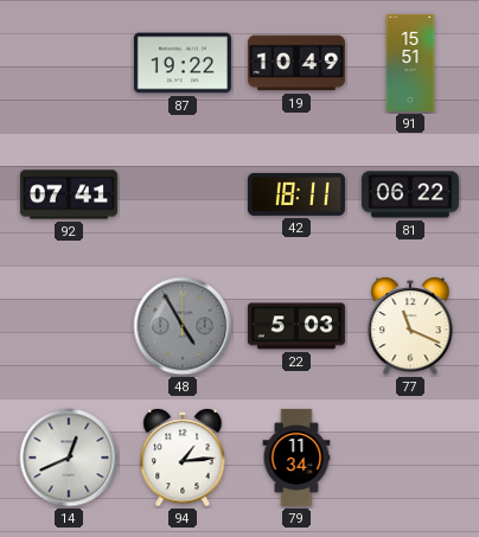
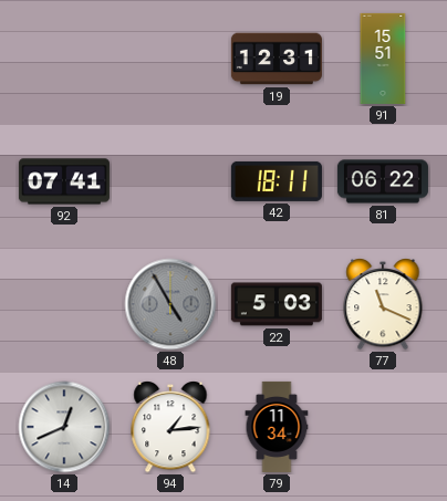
87: 19:22 -> none
19: 10:49 -> 12:31
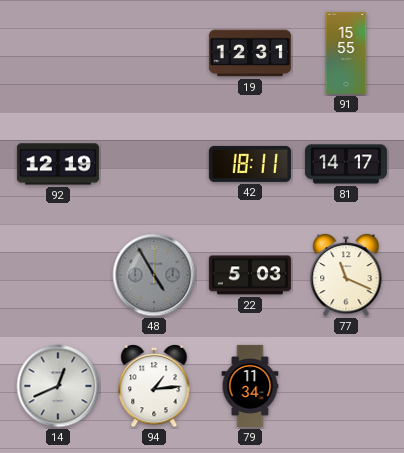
91: 15:51 -> 15:55
92: 07:41 -> 12:19
81: 06:22 -> 14:17
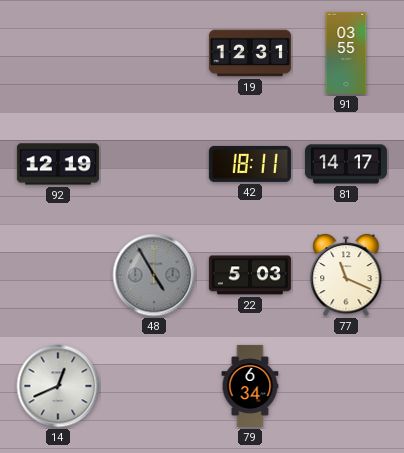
91: 15:55 -> 03:55
94: 1:14 -> none
79: 11:34 -> 6:34
